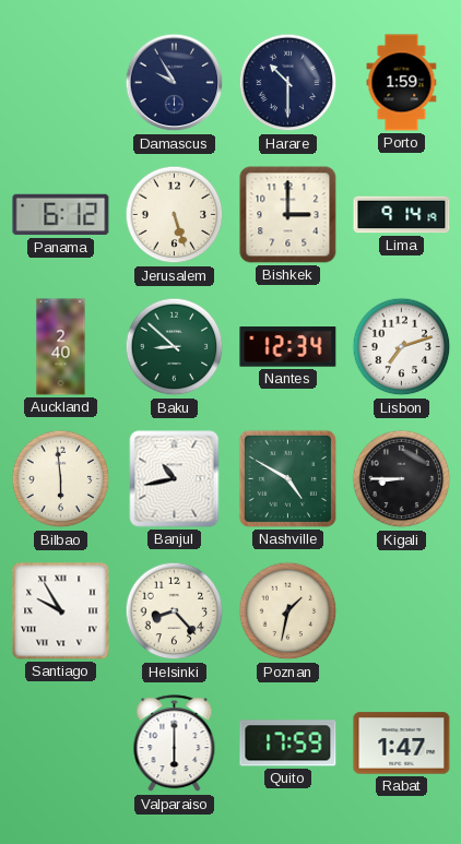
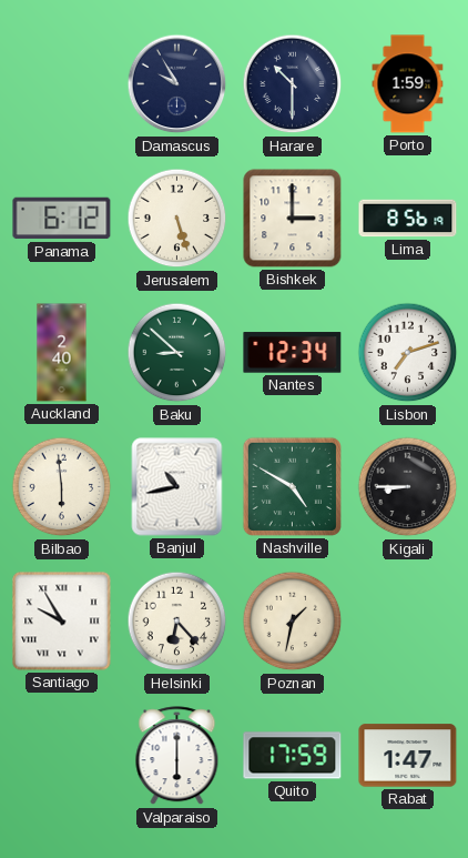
Lima: 9:14 -> 8:56
Helsinki: 8:23 -> 6:23
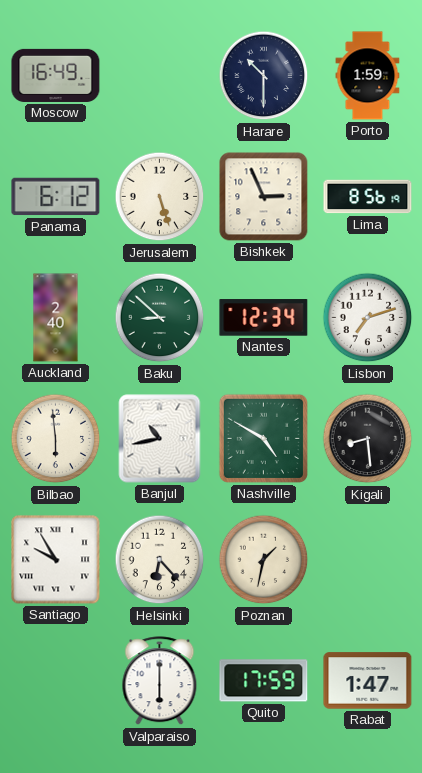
Moscow: none -> 16:49
Damascus: 9:55 -> none
Bishkek: 3:00 -> 2:56
Kigali: 8:45 -> 8:29
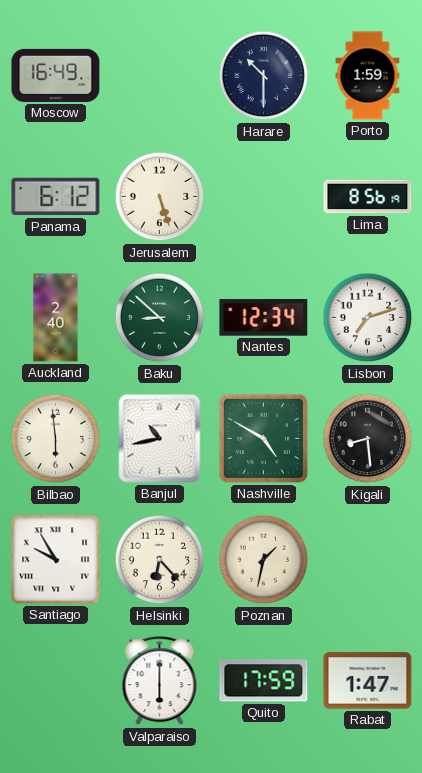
Bishkek: 2:56 -> none
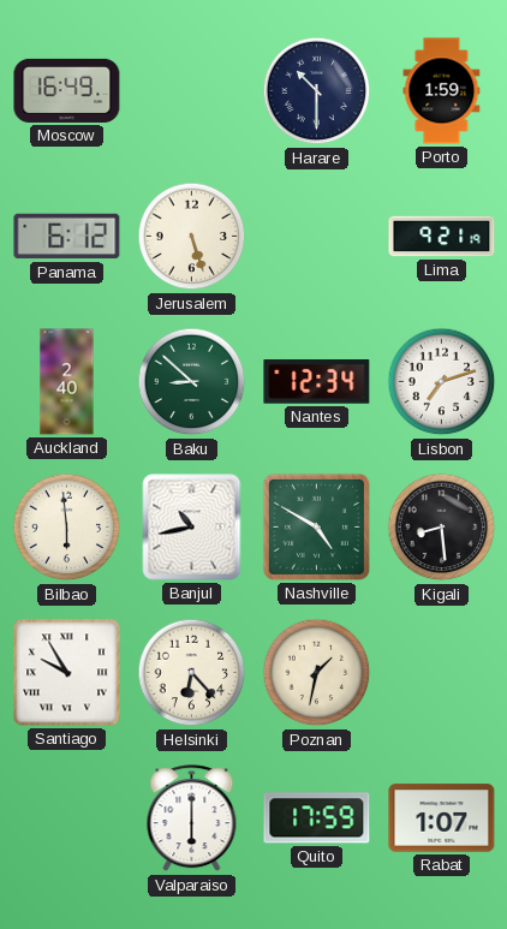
Lima: 8:56 -> 9:21
Rabat: 1:47 -> 1:07
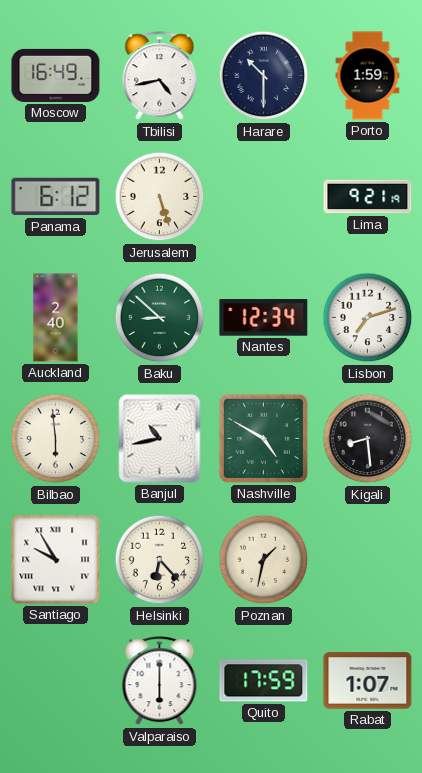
Tbilisi: none -> 4:43
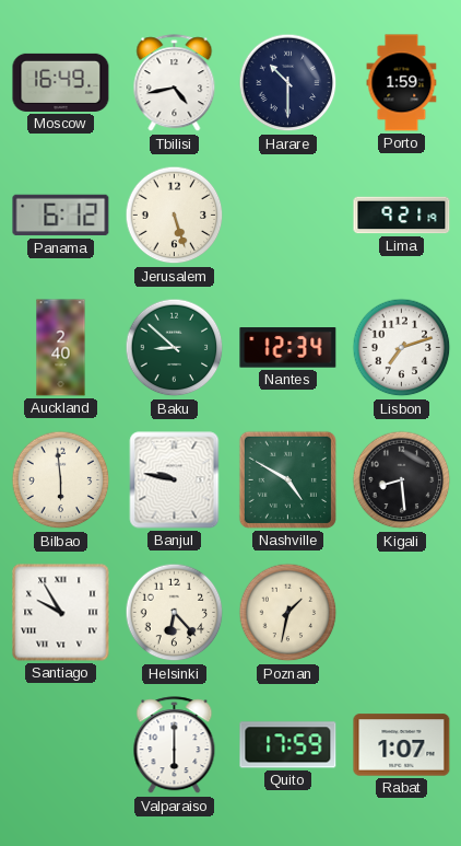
Banjul: 10:43 -> 9:47
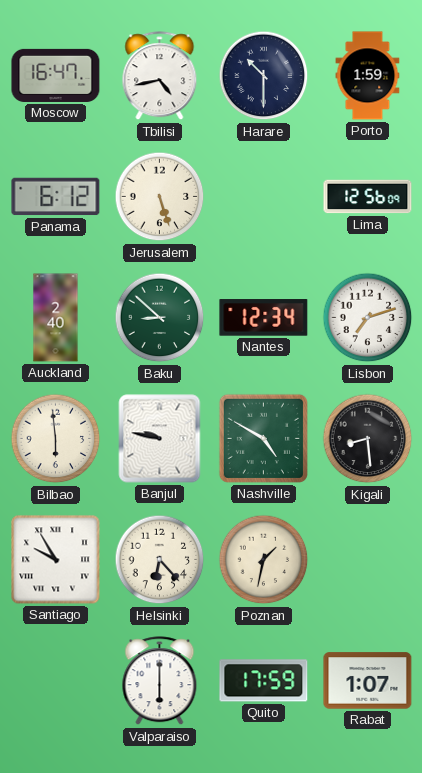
Moscow: 16:49 -> 16:47
Lima: 9:21 -> 12:56
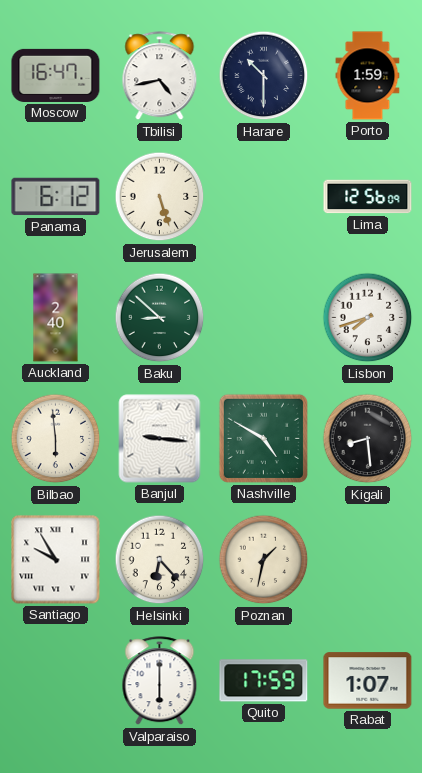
Nantes: 12:34 -> none
Lisbon: 7:12 -> 7:42
Banjul: 9:47 -> 9:16
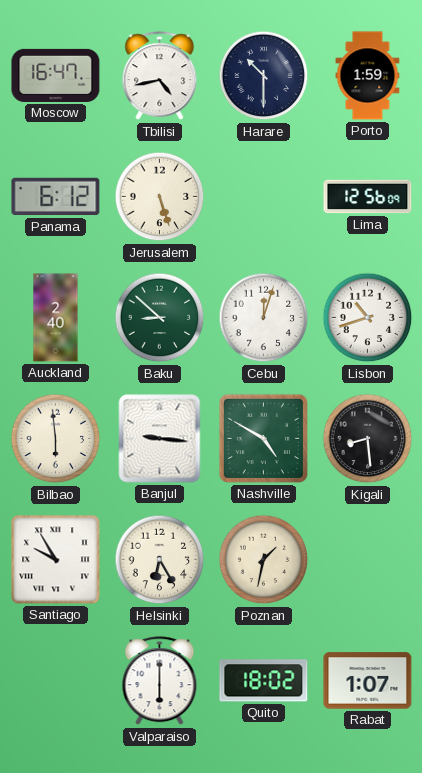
Cebu: none -> 12:03
Lisbon: 7:42 -> 10:42
Helsinki: 6:23 -> 6:25
Quito: 17:59 -> 18:02
